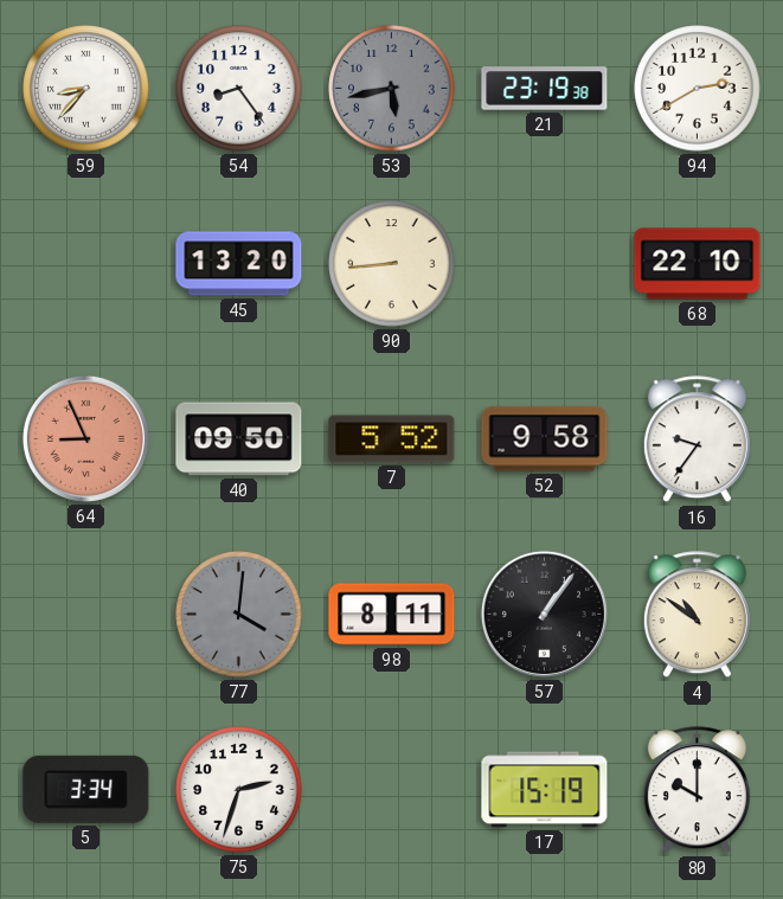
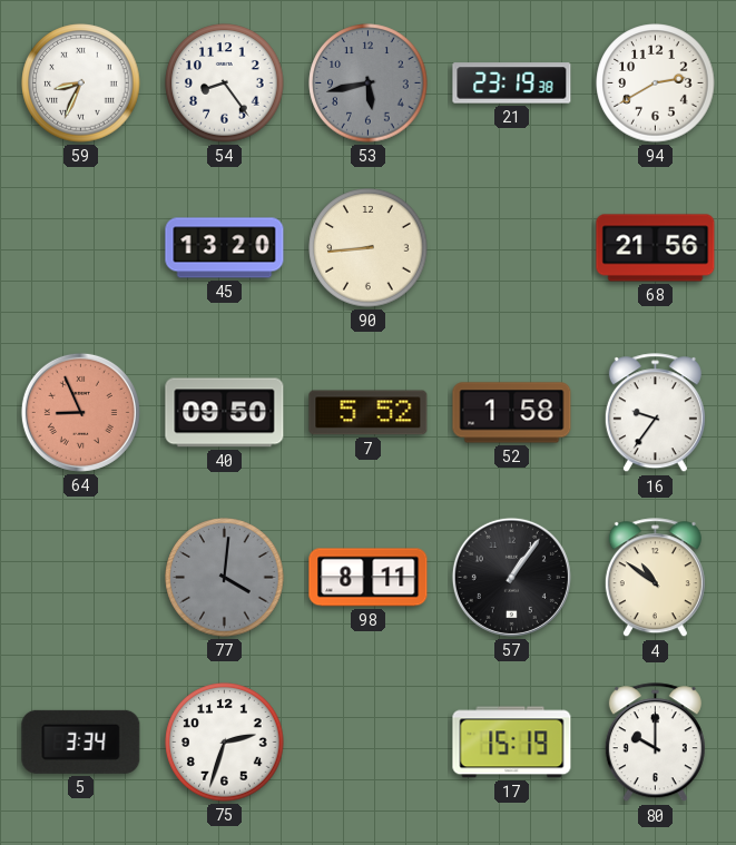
59: 8:37 -> 8:34
68: 22:10 -> 21:56
52: 9:58 -> 1:58
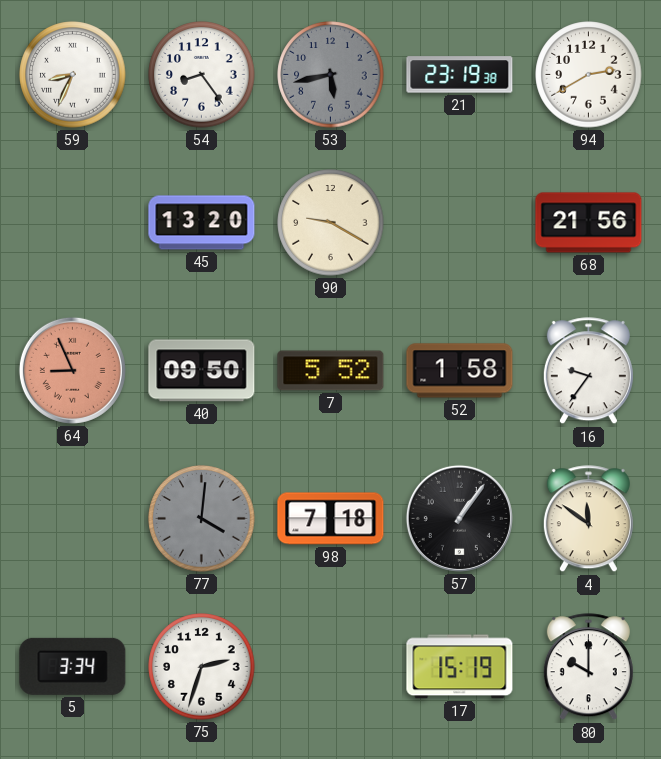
90: 8:44 -> 9:20
98: 8:11 -> 7:18
4: 10:51 -> 11:51
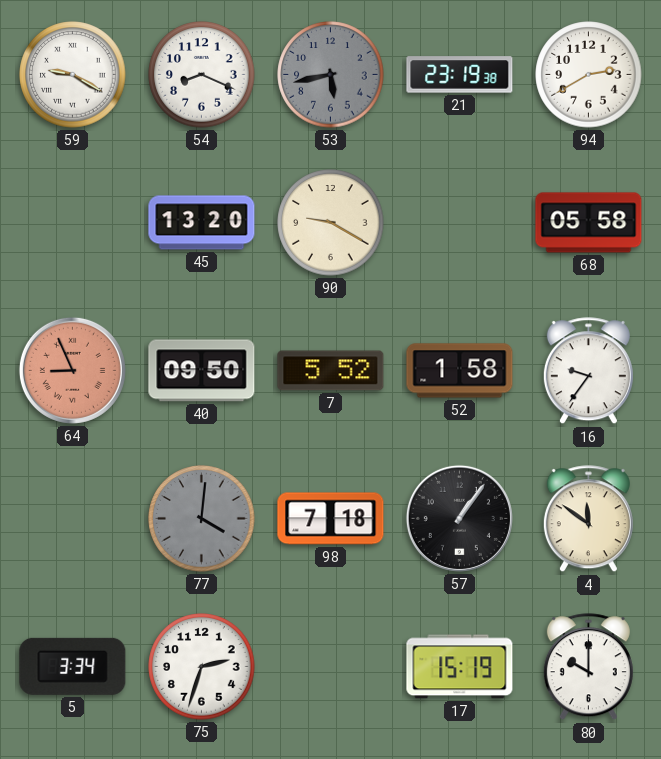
59: 8:34 -> 9:20
54: 8:24 -> 8:19
68: 21:56 -> 05:58
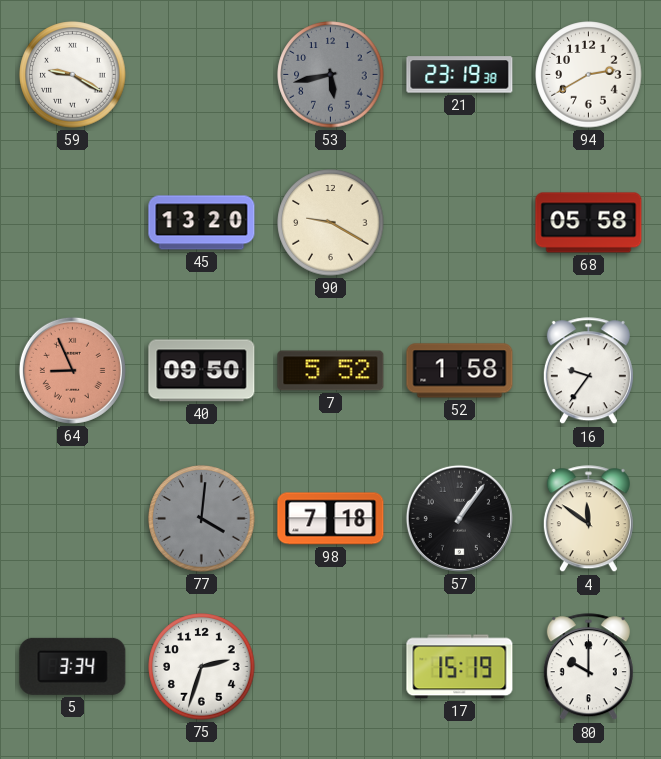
54: 8:19 -> none
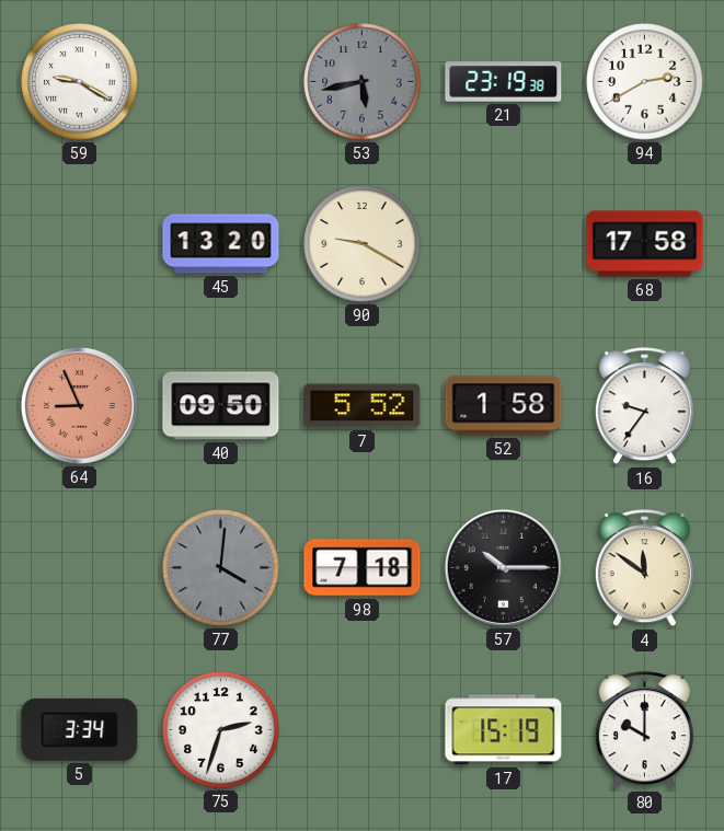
68: 05:58 -> 17:58
57: 1:06 -> 10:15
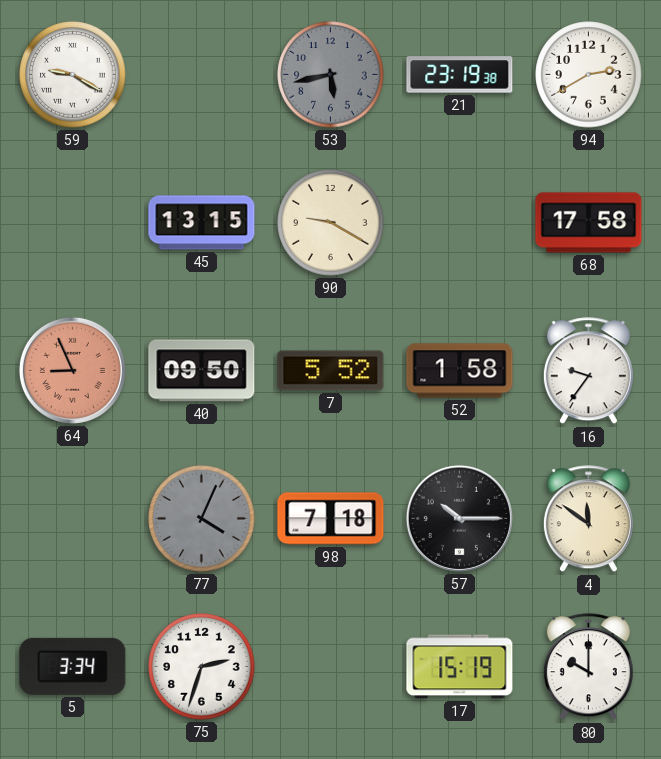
45: 13:20 -> 13:15
77: 4:01 -> 4:04
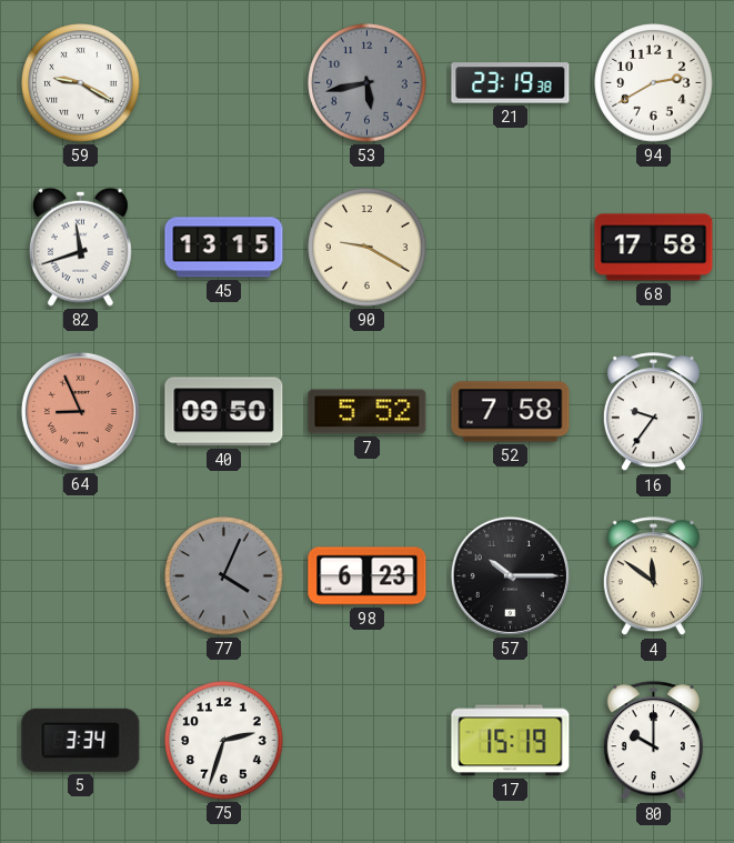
82: none -> 11:42
52: 1:58 -> 7:58
98: 7:18 -> 6:23
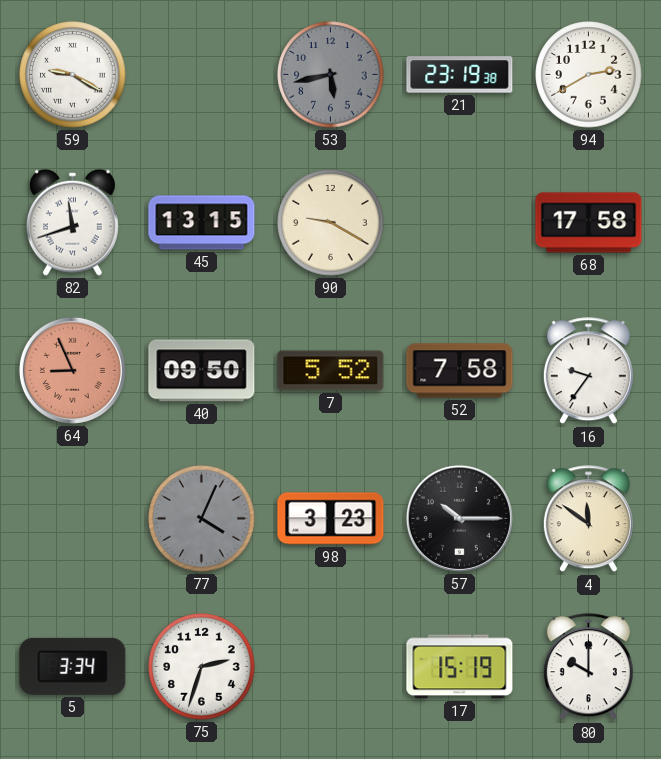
98: 6:23 -> 3:23
